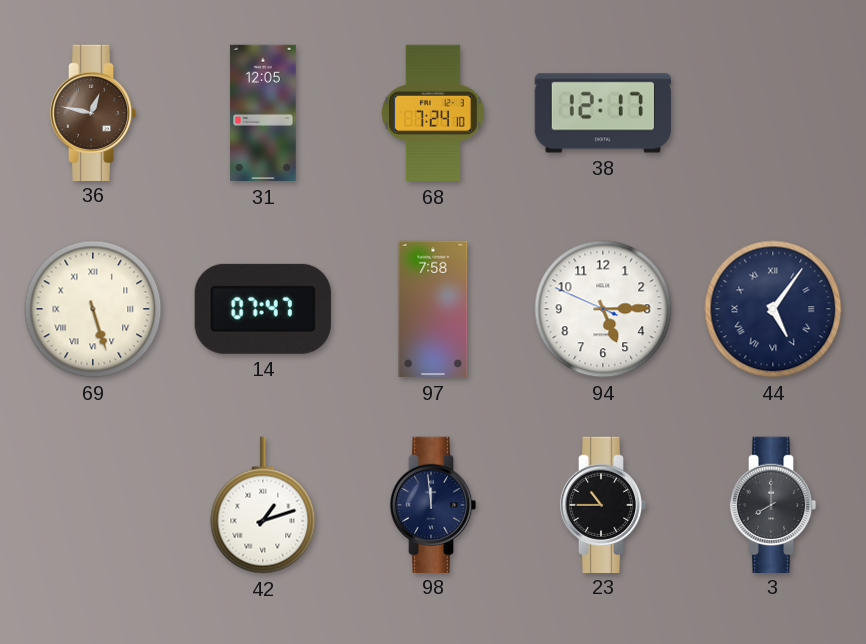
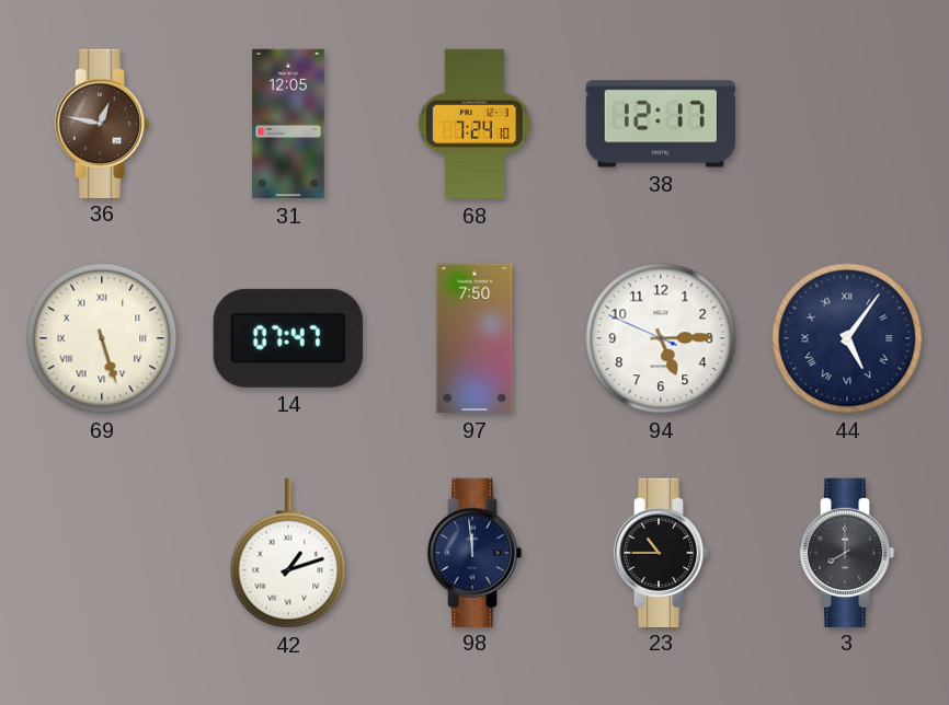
97: 7:58 -> 7:50
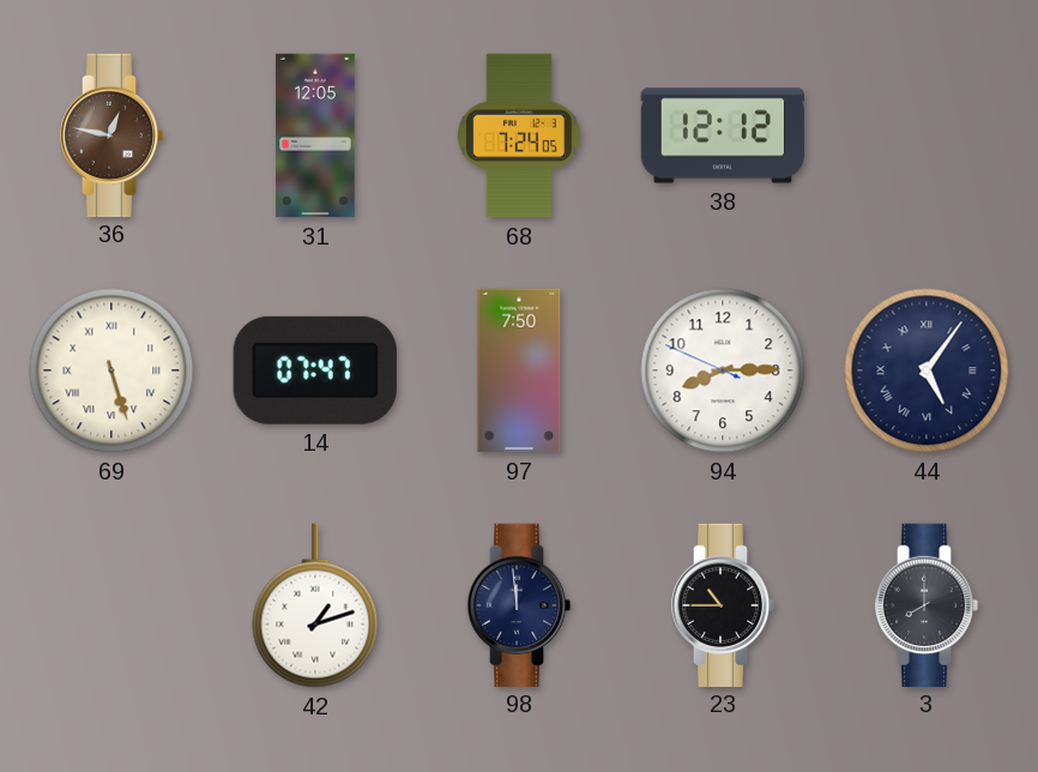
68: 7:24:10 -> 7:24:05
38: 12:17 -> 12:12
94: 5:14 -> 8:14
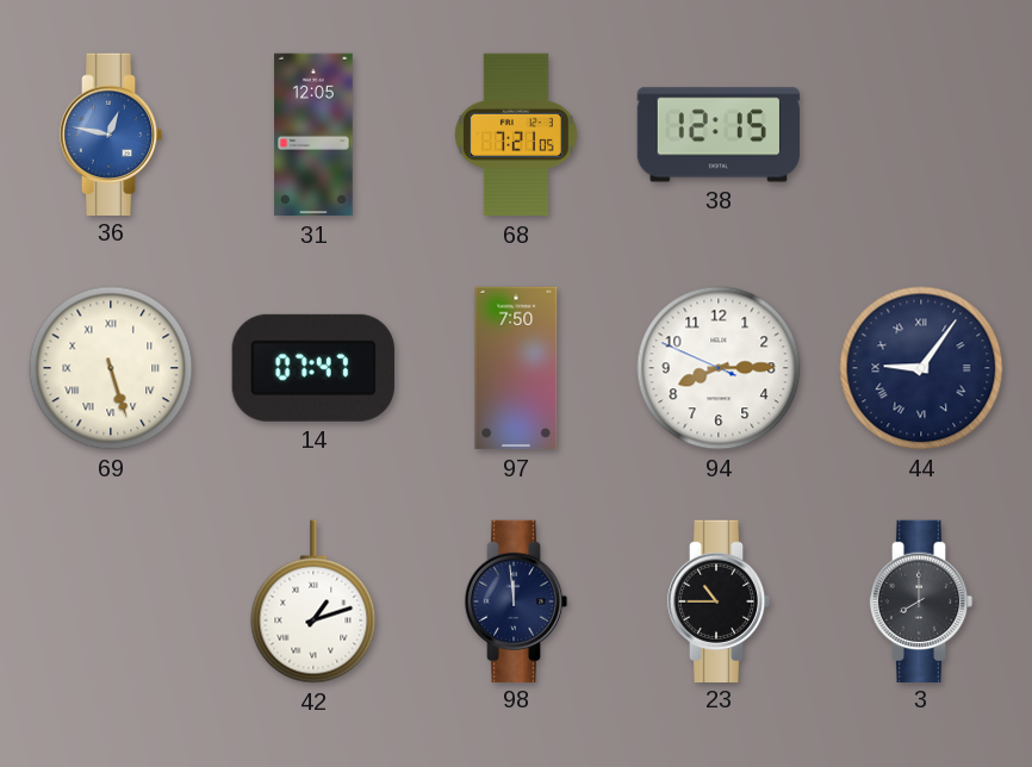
36 dial: brown -> blue
68: 7:24 -> 7:21
38: 12:12 -> 12:15
44: 5:06 -> 9:06
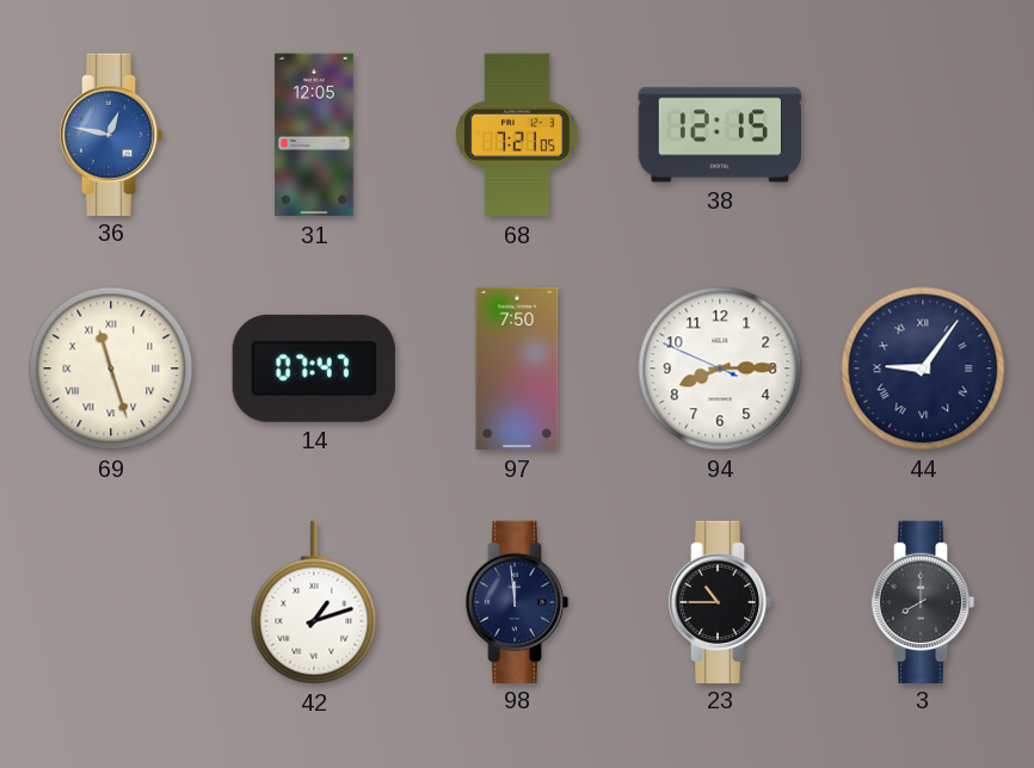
69: 5:27 -> 11:27
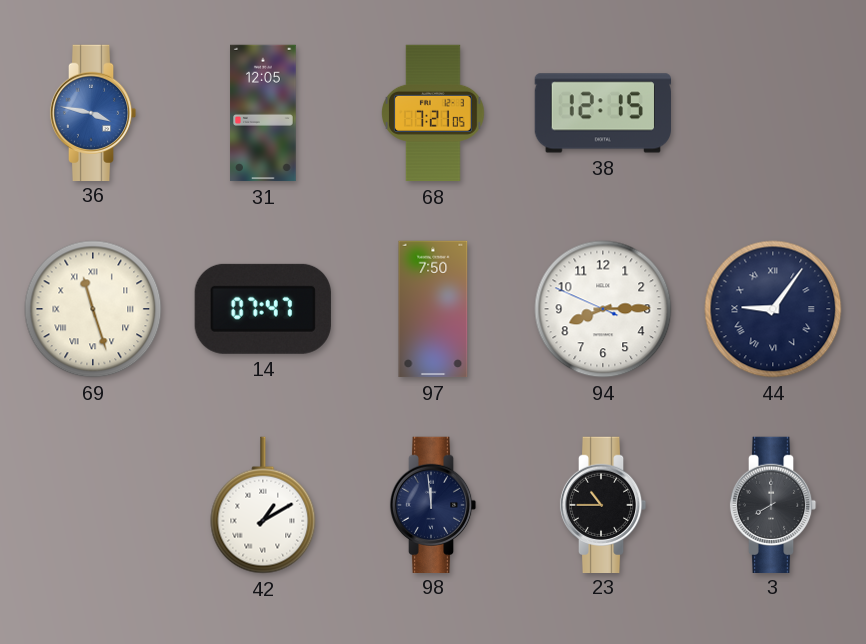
36: 12:47 -> 3:47
42: 1:12 -> 1:10
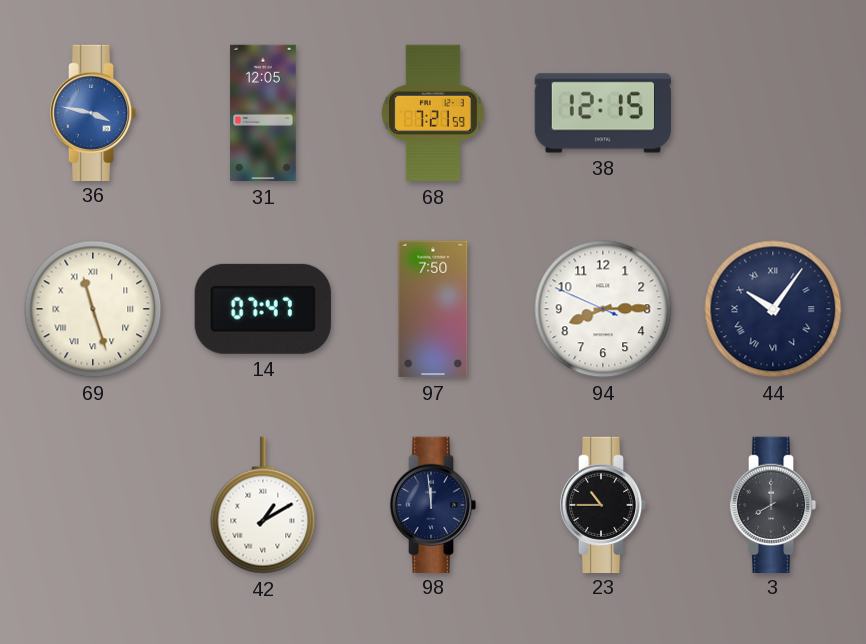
68: 7:21:05 -> 7:21:59
44: 9:06 -> 10:06
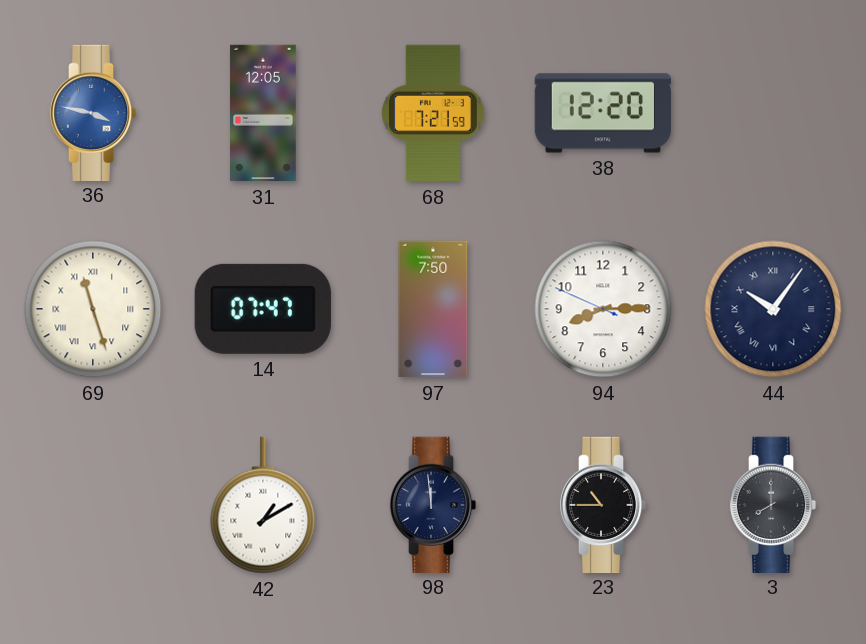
38: 12:15 -> 12:20
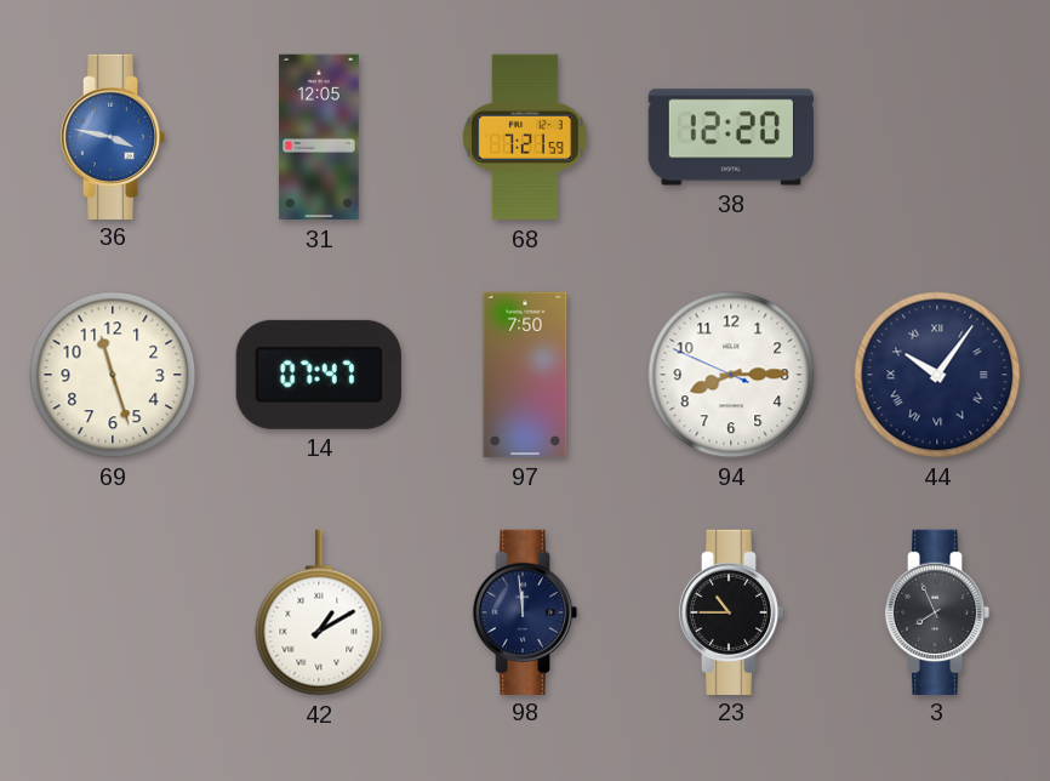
69 numerals: Roman -> Arabic
3: 8:00 -> 7:56
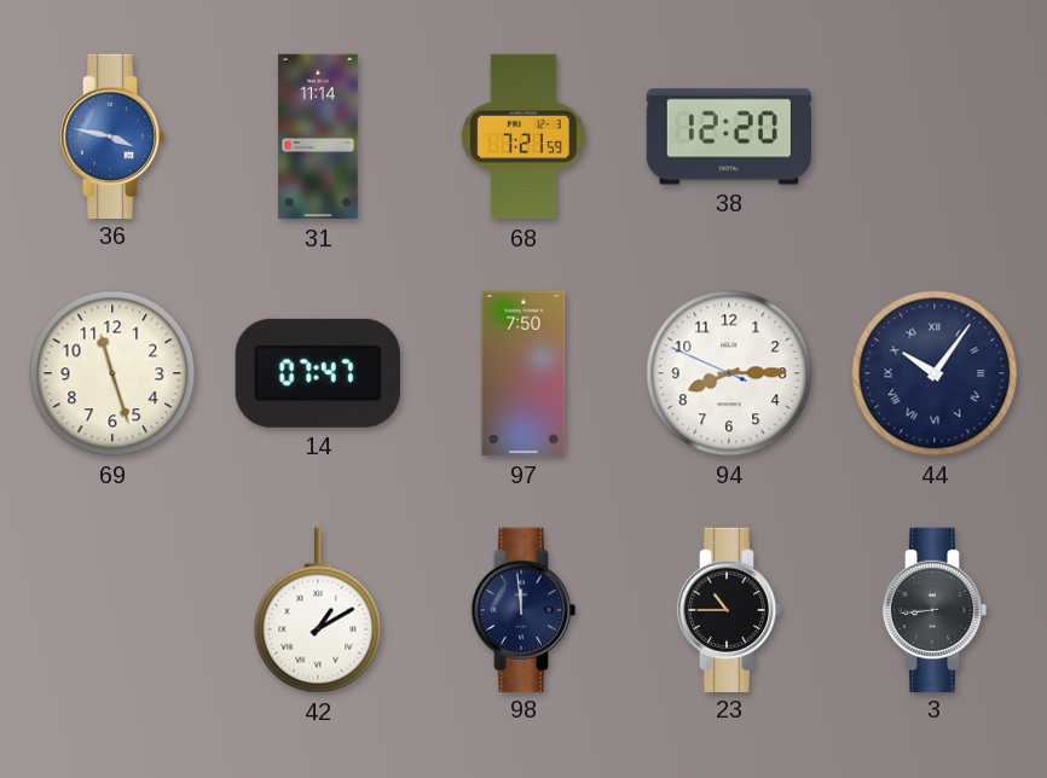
31: 12:05 -> 11:14
3: 7:56 -> 8:44
